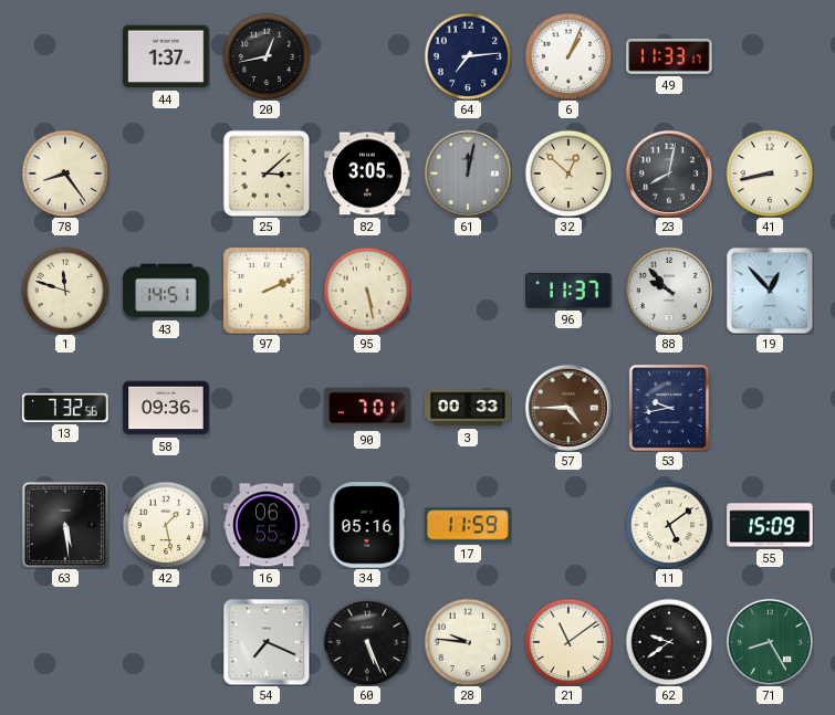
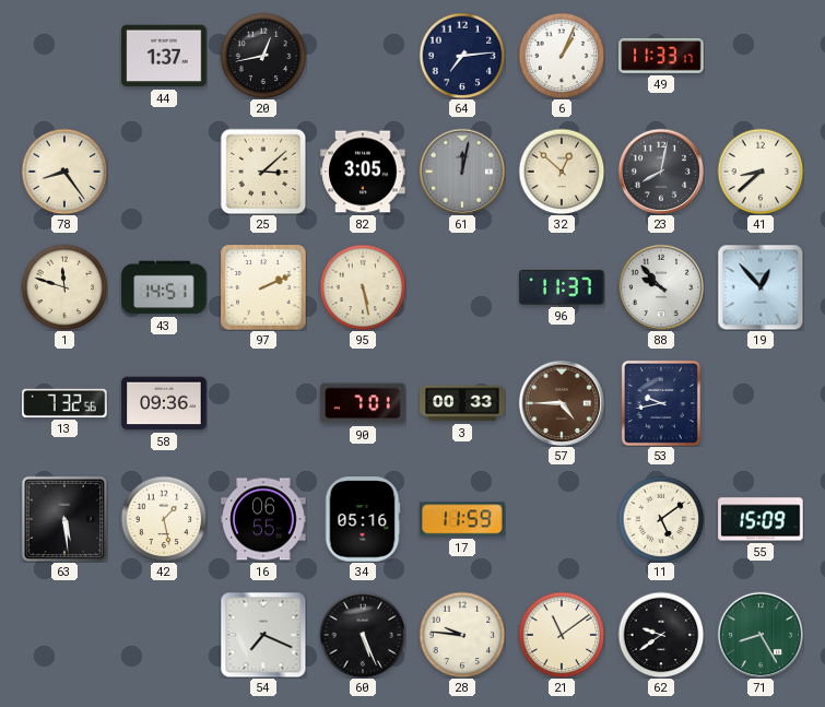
41: 8:43 -> 8:38
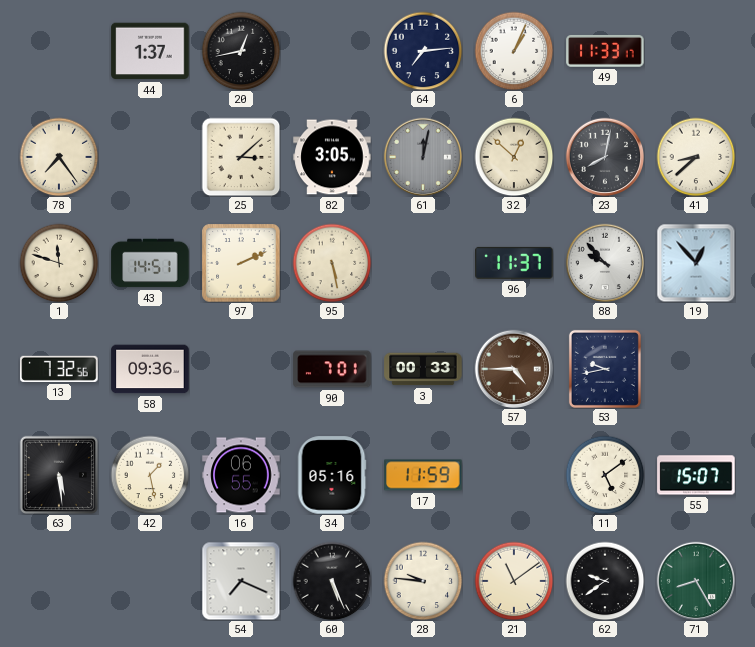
78: 8:24 -> 7:24
55: 15:09 -> 15:07
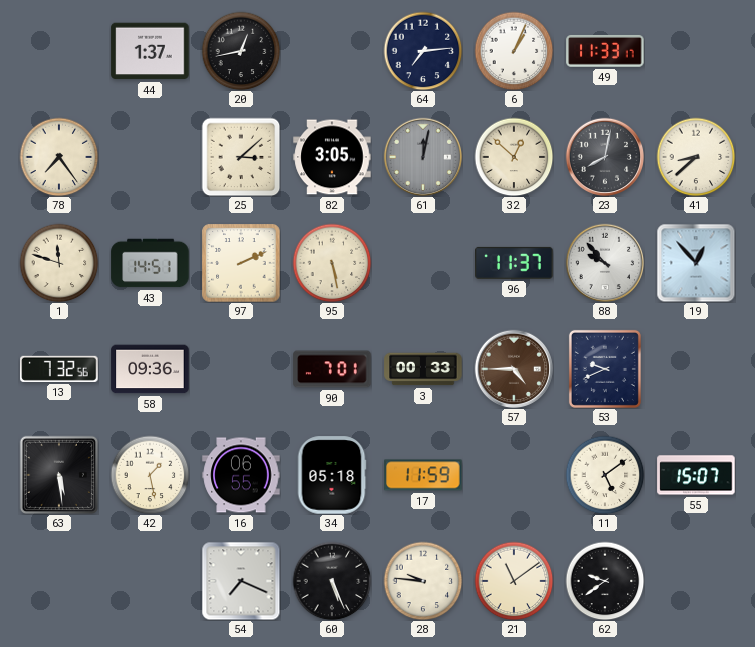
53: 9:43 -> 9:41
34: 05:16 -> 05:18
71: 8:25 -> none
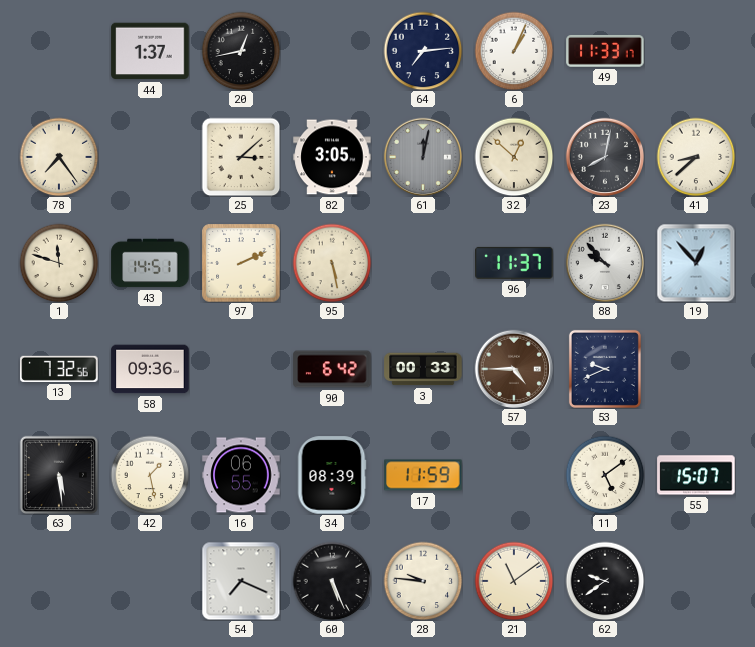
90: 7:01 -> 6:42
34: 05:18 -> 08:39
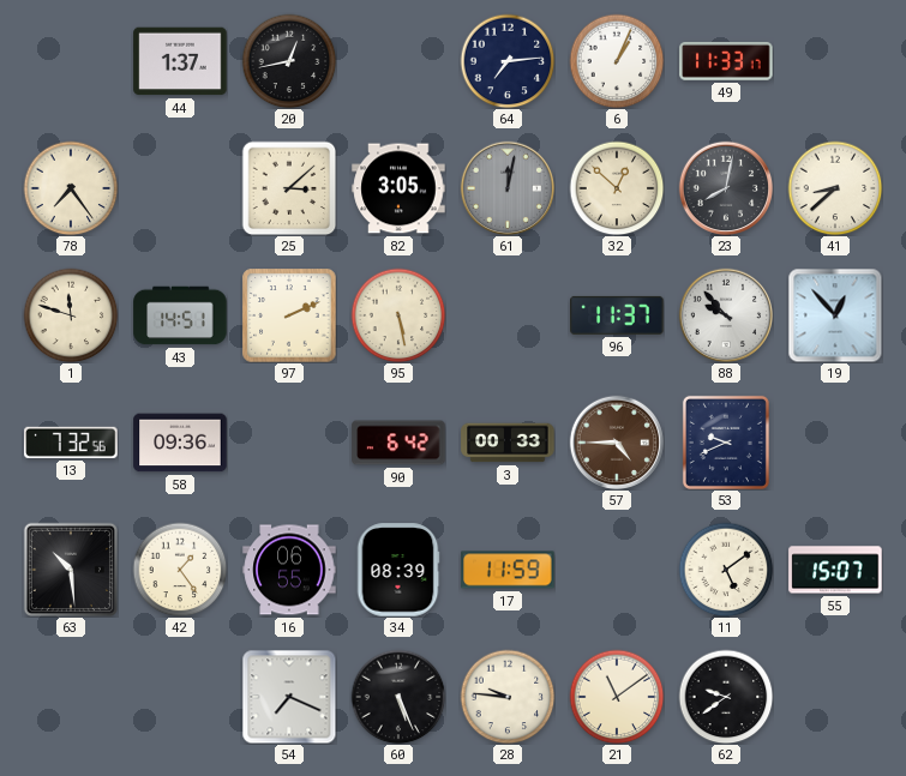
63: 5:29 -> 10:29
42: 1:28 -> 1:24
